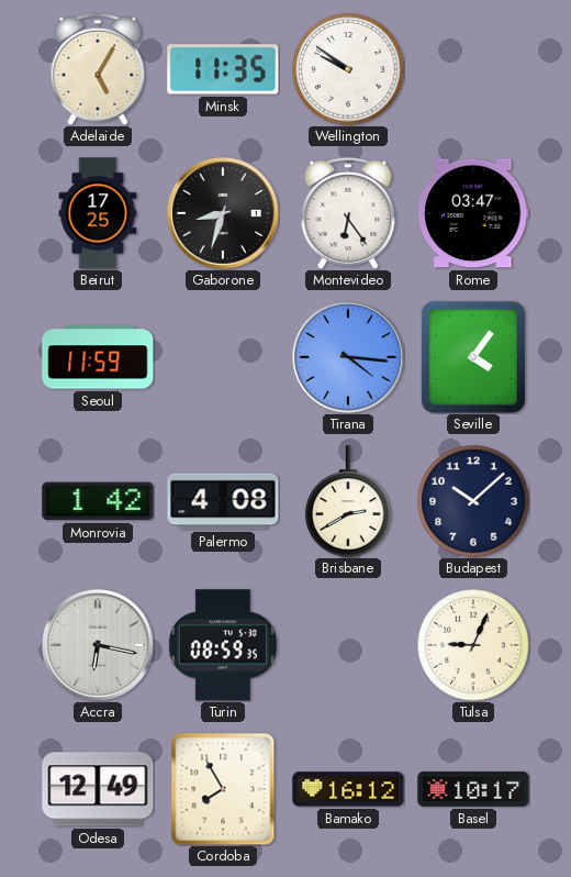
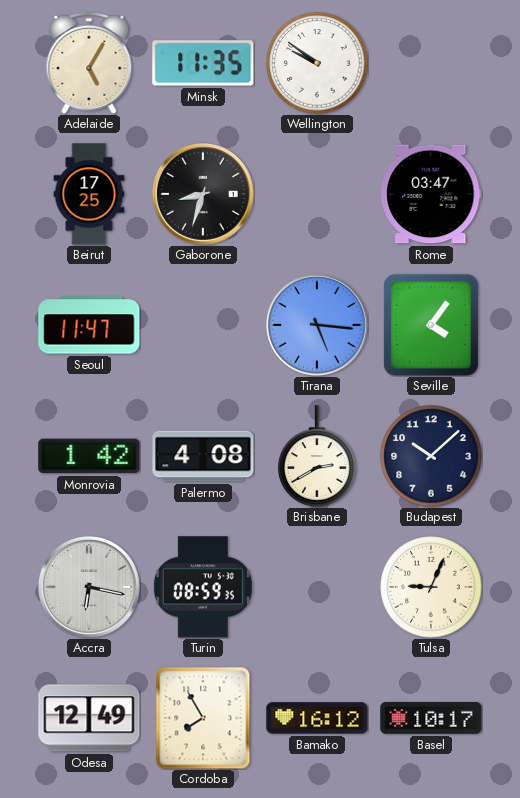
Montevideo: 6:24 -> none
Seoul: 11:59 -> 11:47
Tirana: 4:16 -> 5:16
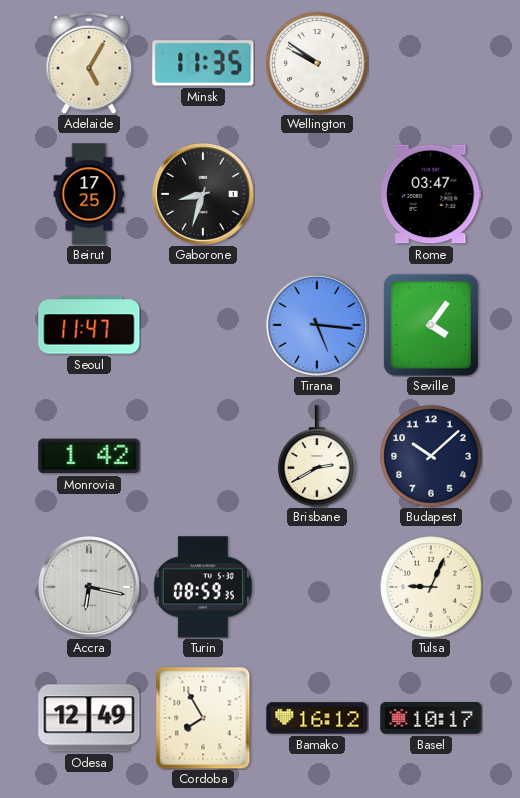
Palermo: 4:08 -> none
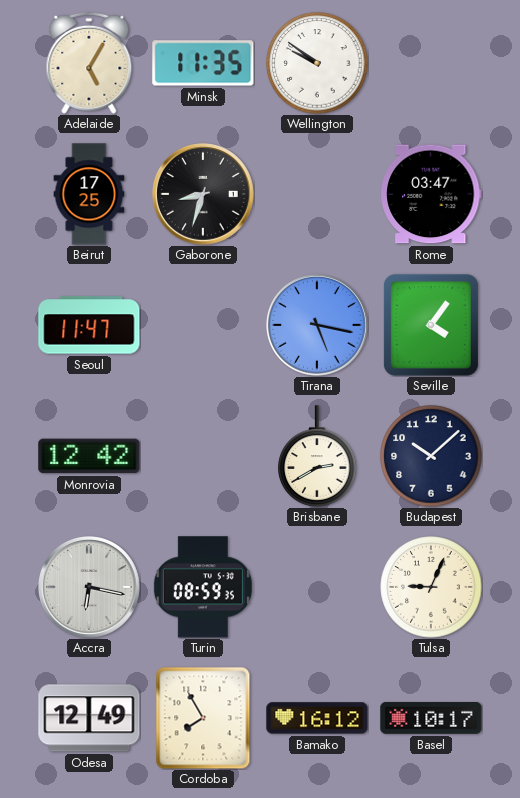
Tirana: 5:16 -> 5:17
Monrovia: 1:42 -> 12:42
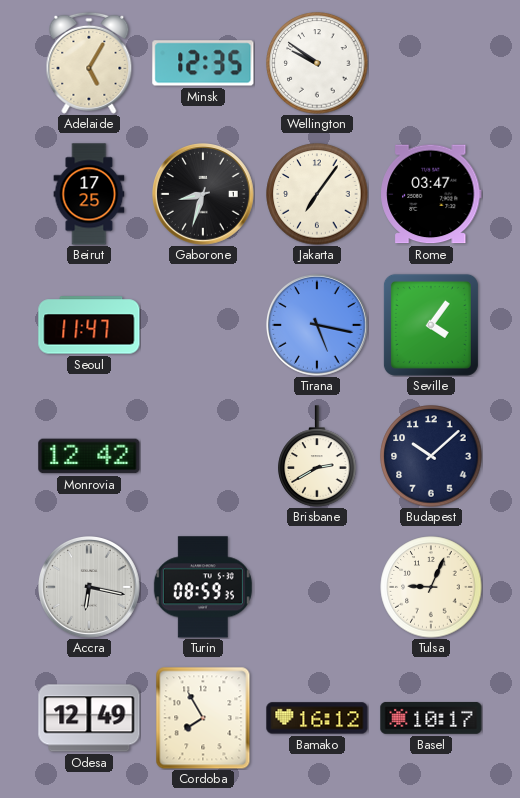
Minsk: 11:35 -> 12:35
Jakarta: none -> 7:06
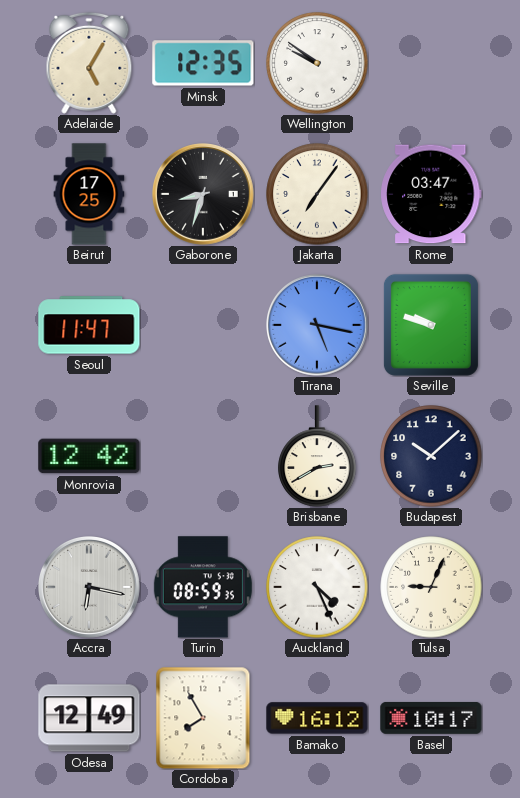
Seville: 4:06 -> 9:48
Auckland: none -> 4:26
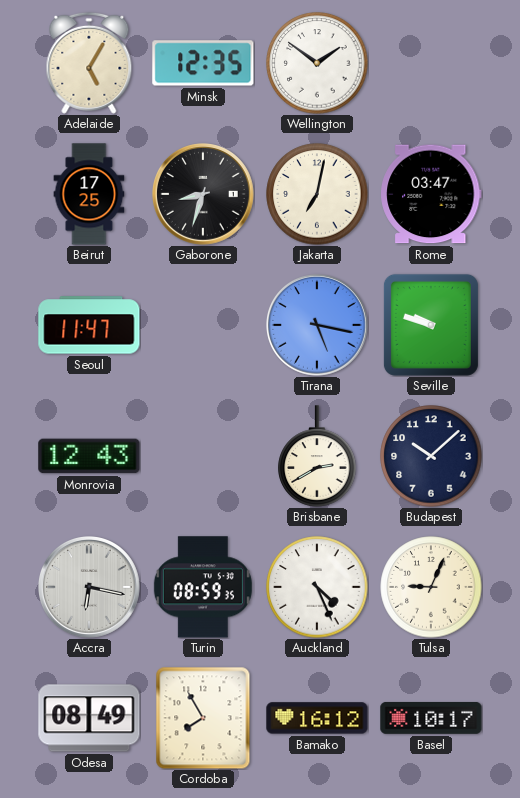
Wellington: 9:51 -> 1:51
Jakarta: 7:06 -> 7:02
Monrovia: 12:42 -> 12:43
Odesa: 12:49 -> 08:49
